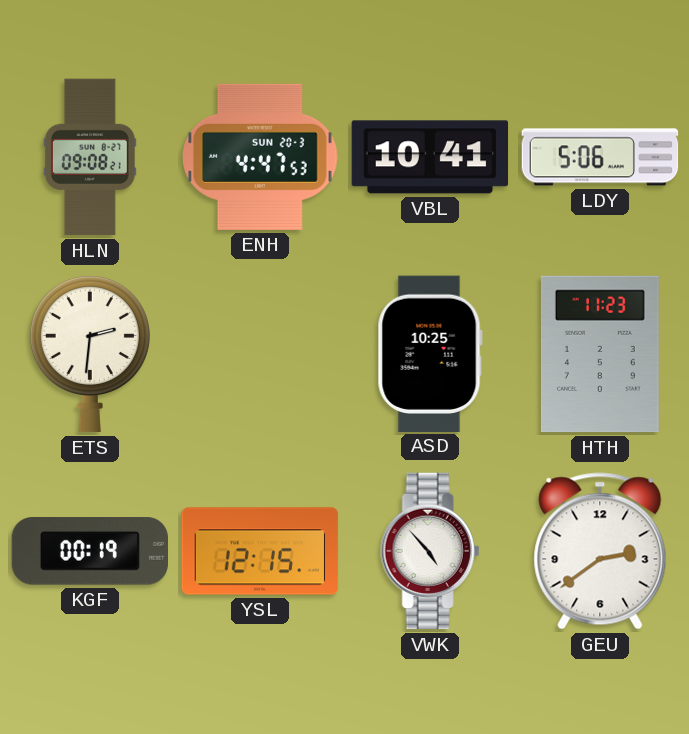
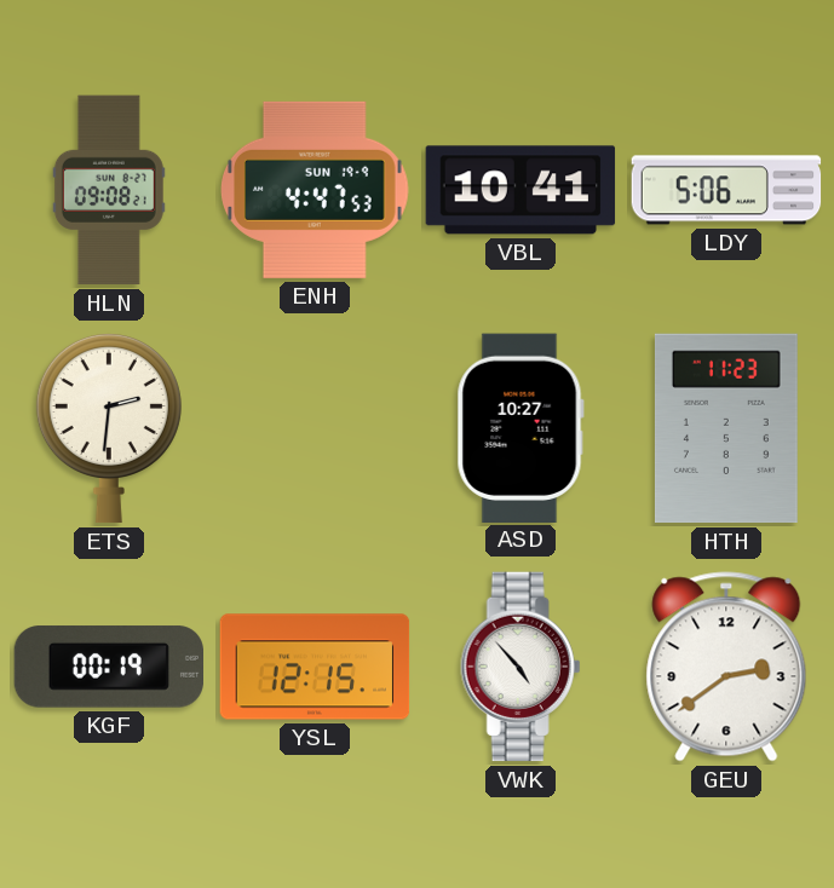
ENH date: SUN 20-3 -> SUN 19-9
ASD: 10:25 -> 10:27
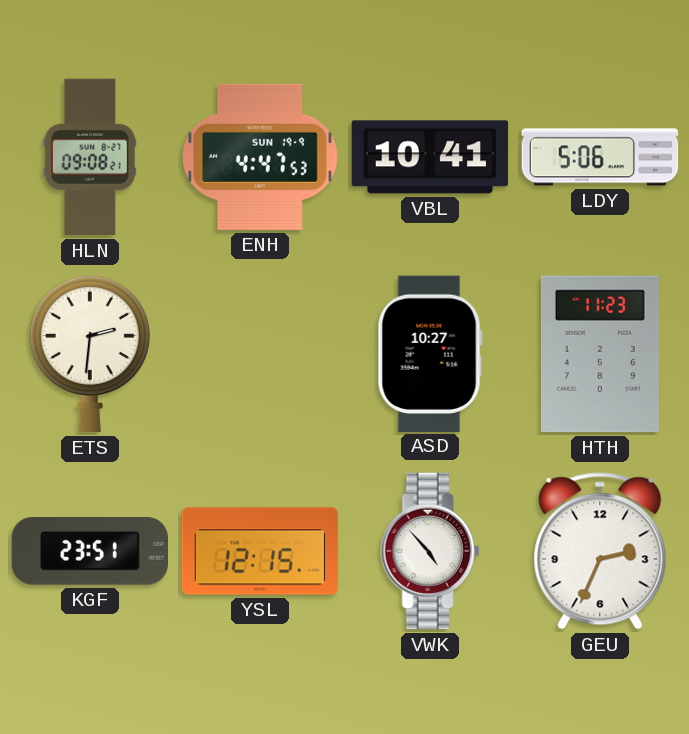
KGF: 00:19 -> 23:51
GEU: 2:39 -> 2:34
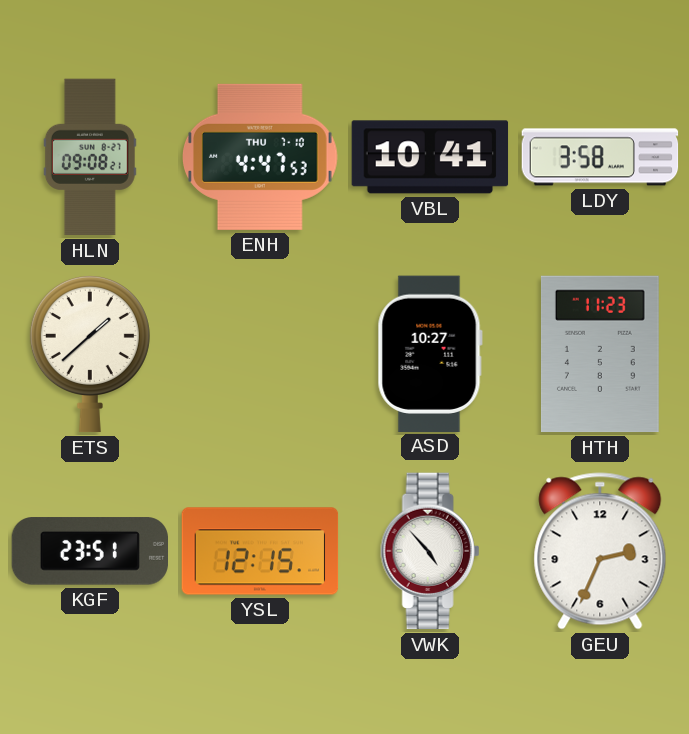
ENH date: SUN 19-9 -> THU 7-10
LDY: 5:06 -> 3:58
ETS: 2:31 -> 1:38
